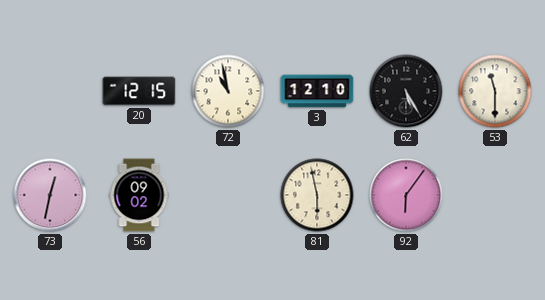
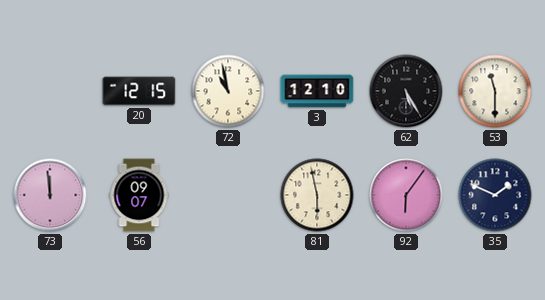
73: 12:32 -> 11:59
56: 09:02 -> 09:07
35: none -> 1:49
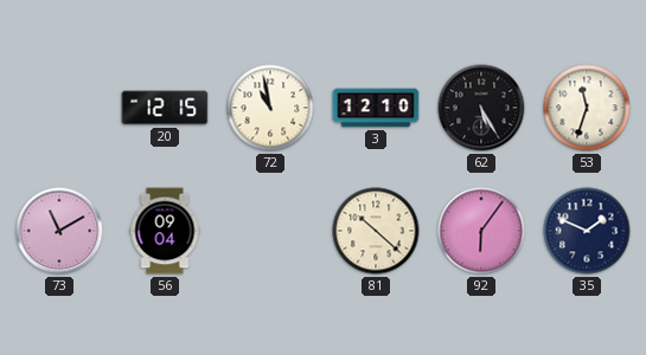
53: 11:30 -> 11:33
73: 11:59 -> 11:10
56: 09:07 -> 09:04
81: 5:58 -> 10:22
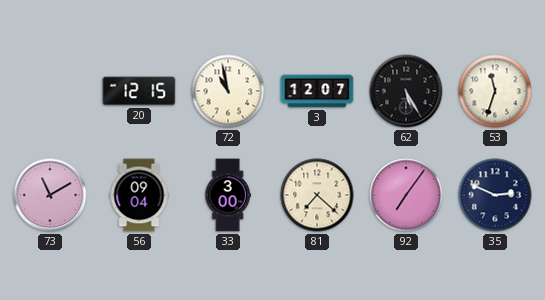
3: 12:10 -> 12:07
33: none -> 3:00
81: 10:22 -> 7:22
92: 6:06 -> 7:06
35: 1:49 -> 2:49
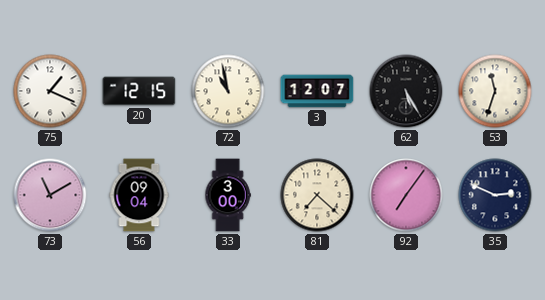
75: none -> 1:19
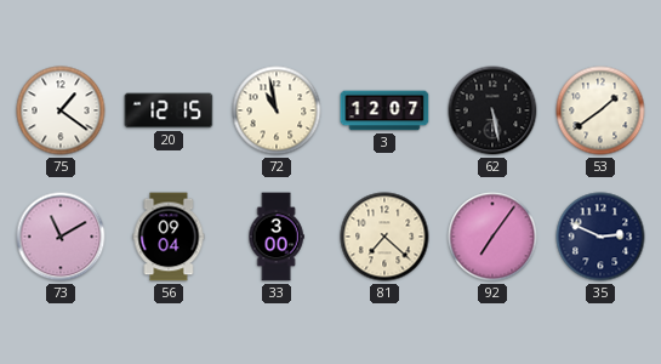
75: 1:19 -> 1:21
62: 5:25 -> 5:28
53: 11:33 -> 1:39
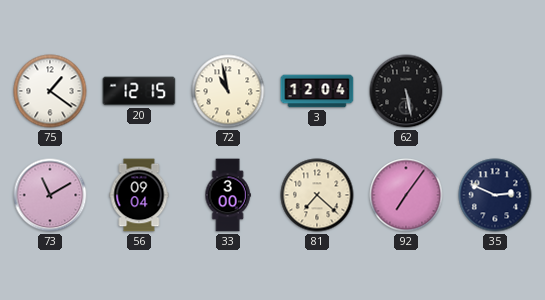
3: 12:07 -> 12:04
53: 1:39 -> none
